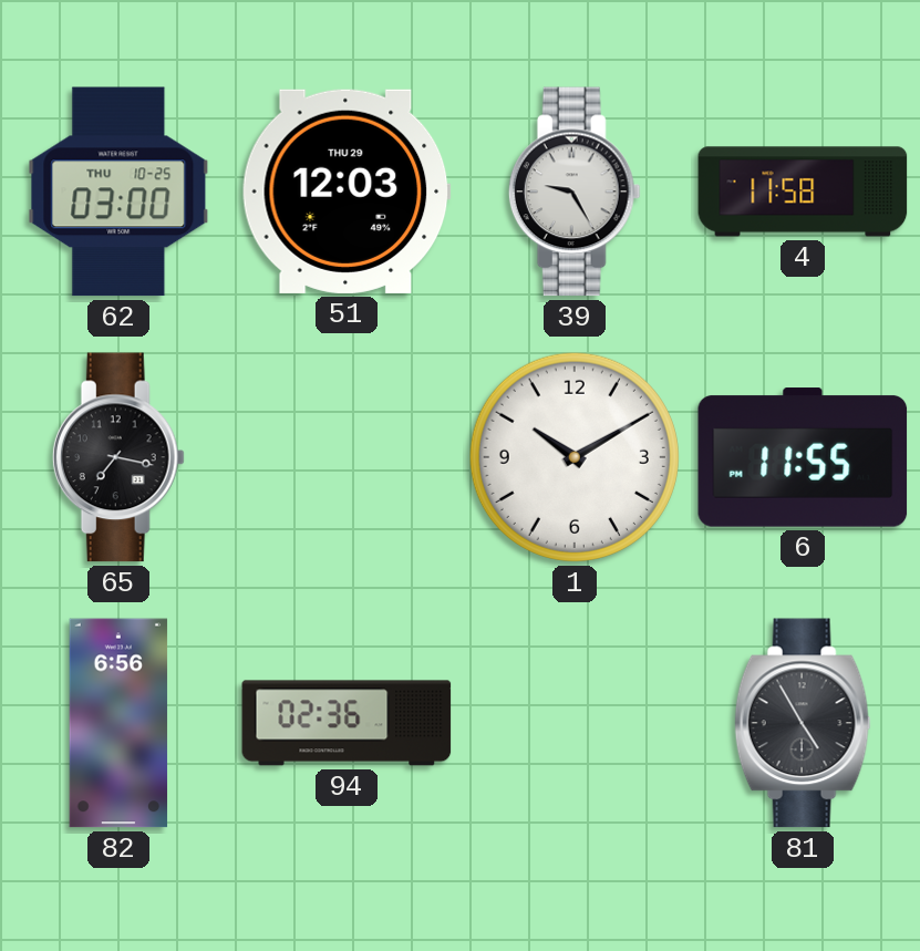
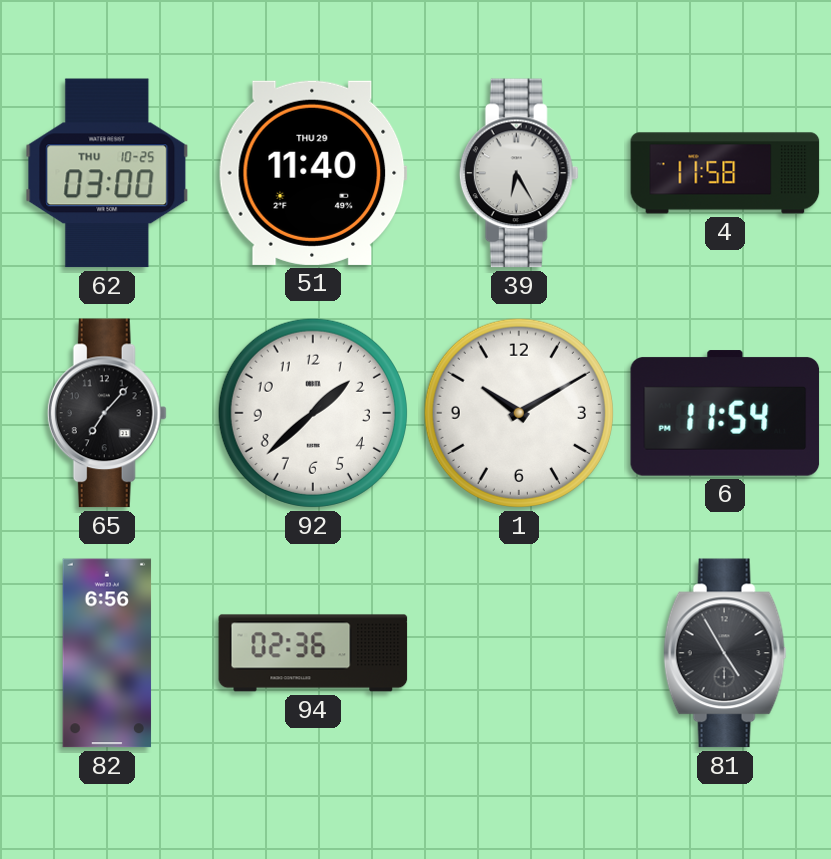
51: 12:03 -> 11:40
39: 9:25 -> 6:25
65: 7:17 -> 7:07
92: none -> 1:38
6: 11:55 -> 11:54
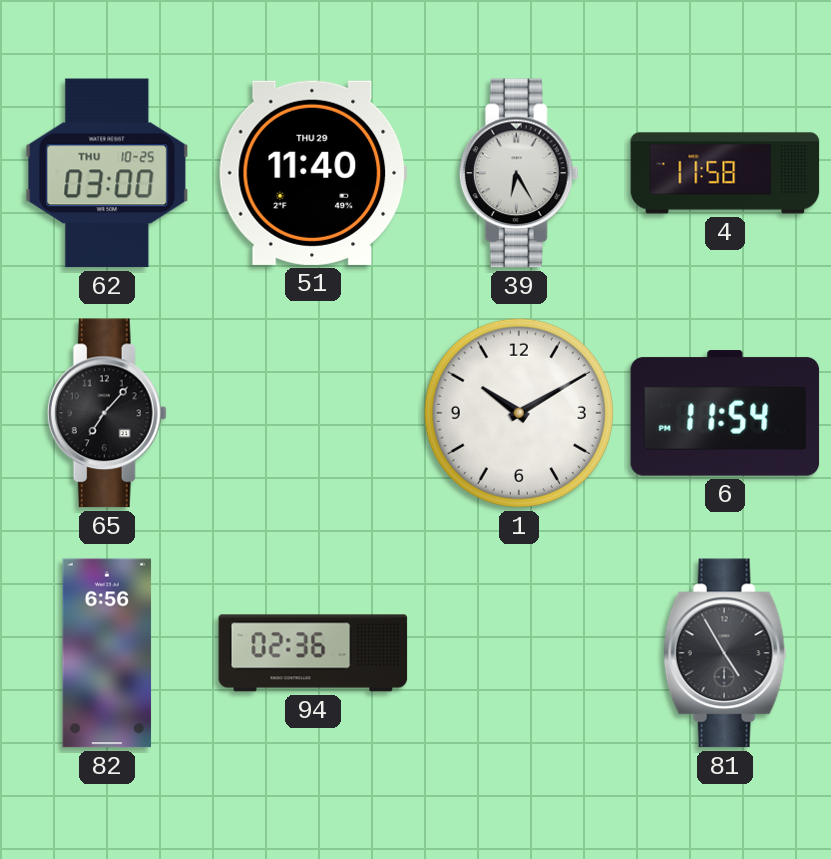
92: 1:38 -> none
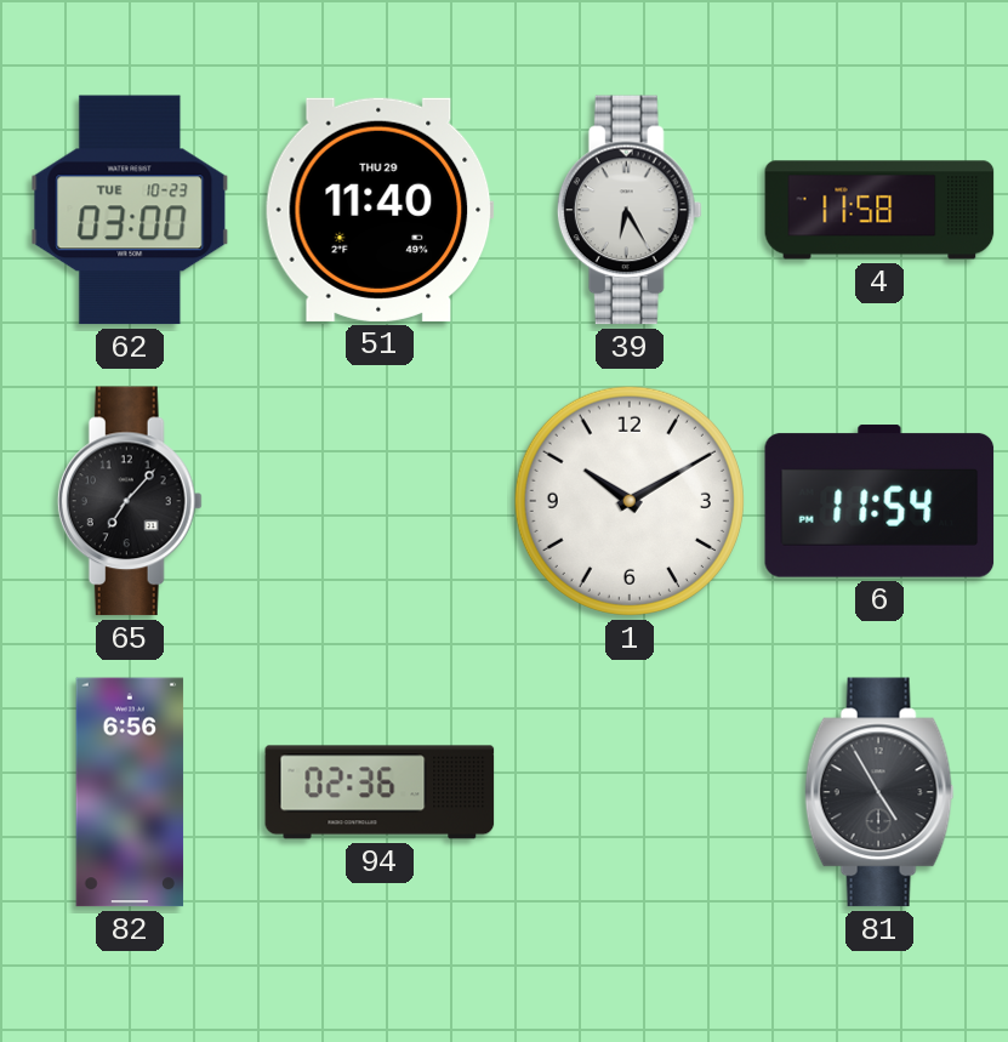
62 date: THU 10-25 -> TUE 10-23
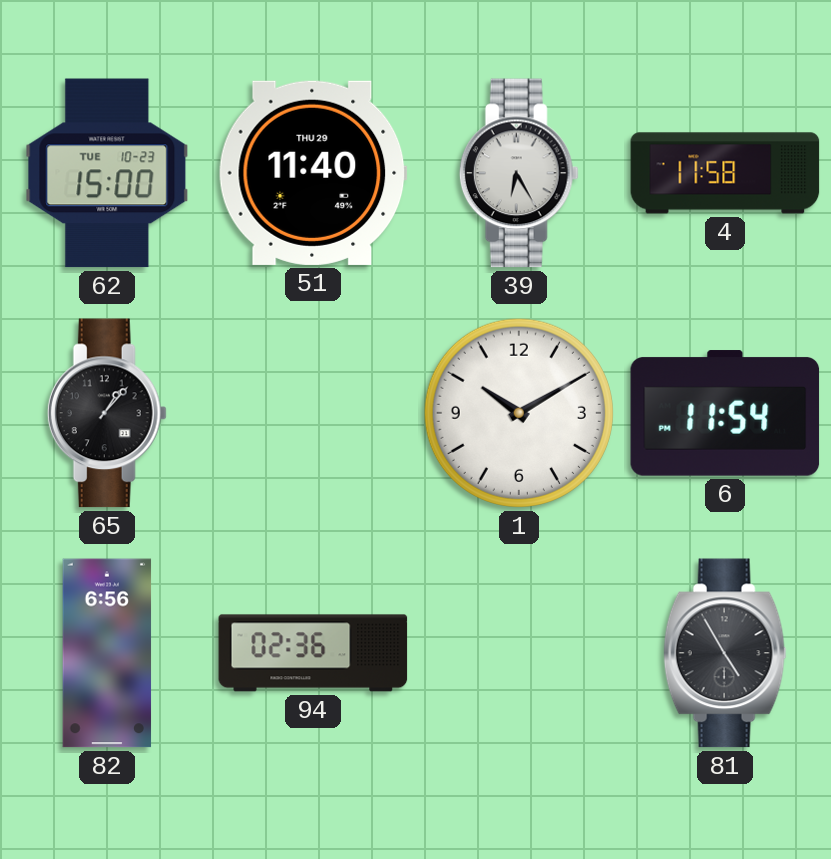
62: 03:00 -> 15:00
65: 7:07 -> 1:07
